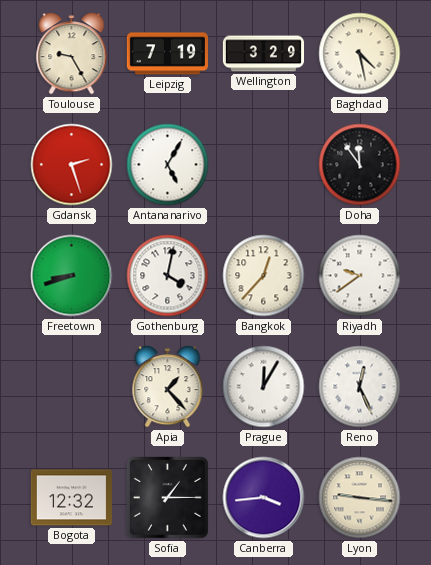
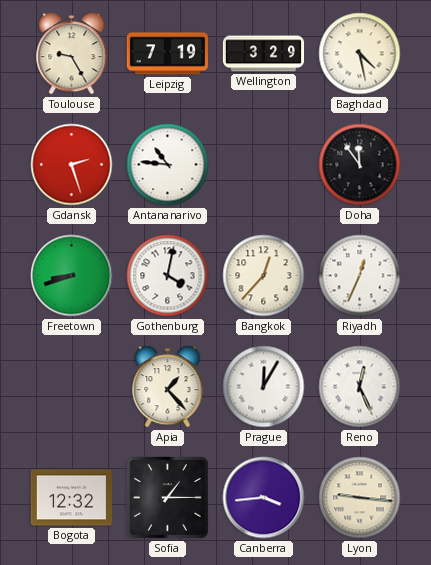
Antananarivo: 5:05 -> 10:46
Riyadh: 9:39 -> 12:34
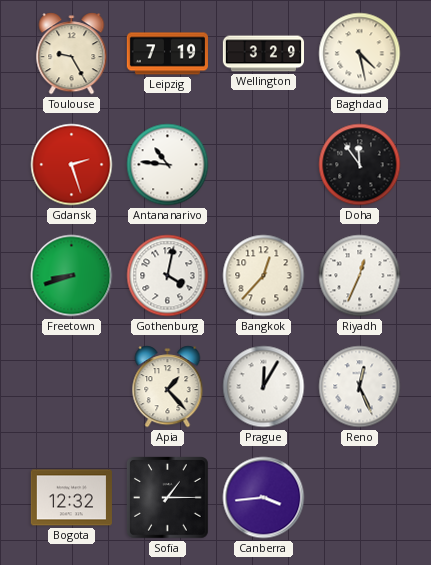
Lyon: 9:16 -> none
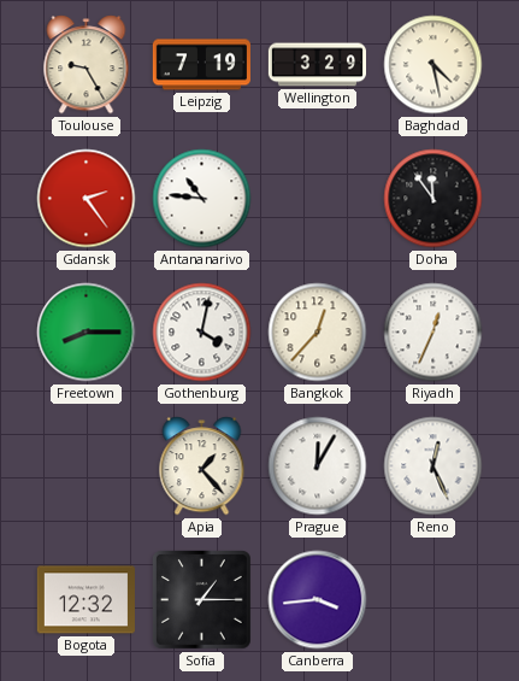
Gdansk: 2:27 -> 2:24
Freetown: 8:42 -> 8:15
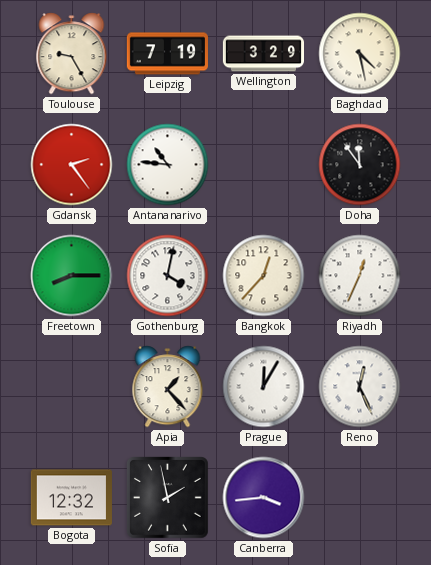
Sofia: 1:15 -> 1:58
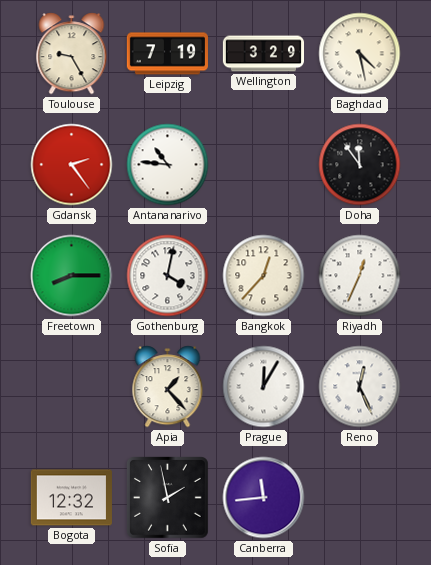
Canberra: 3:44 -> 11:44
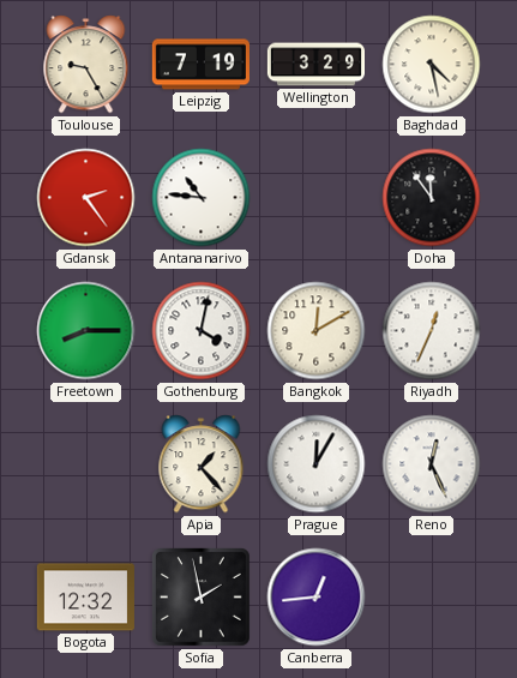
Bangkok: 12:37 -> 12:10
Canberra: 11:44 -> 12:44
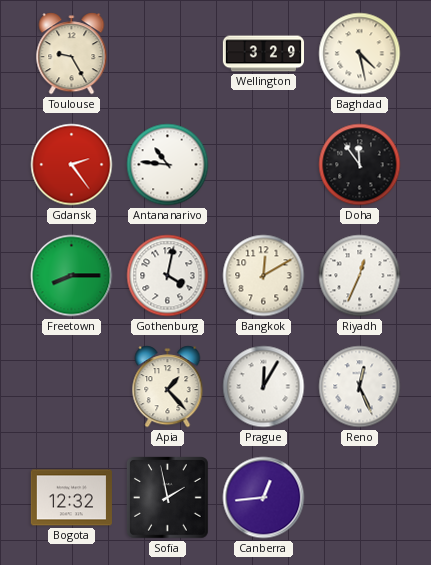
Leipzig: 7:19 -> none
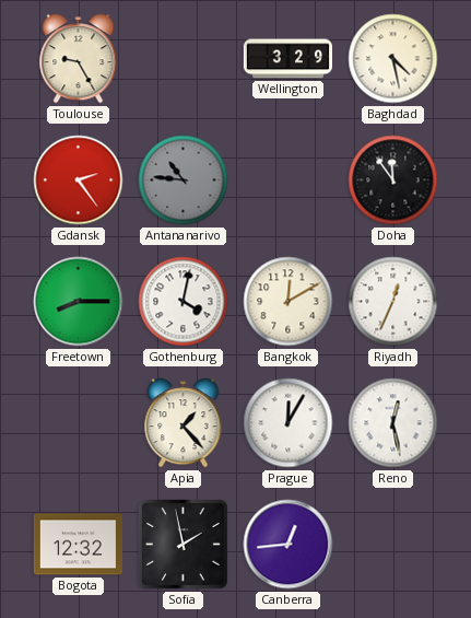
Antananarivo dial: white -> grey
Reno: 12:26 -> 12:28
